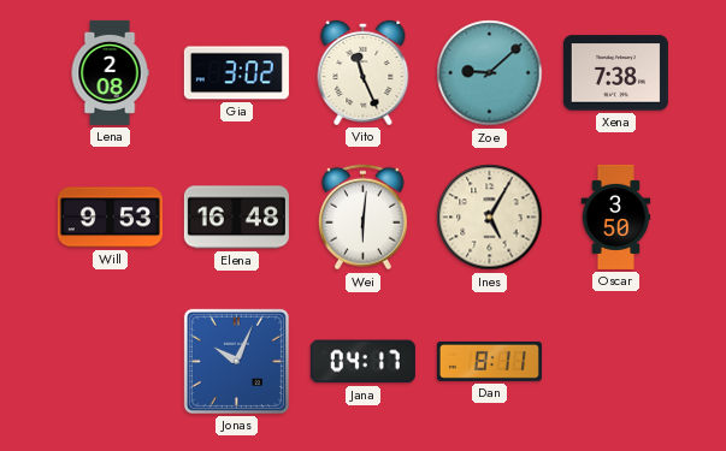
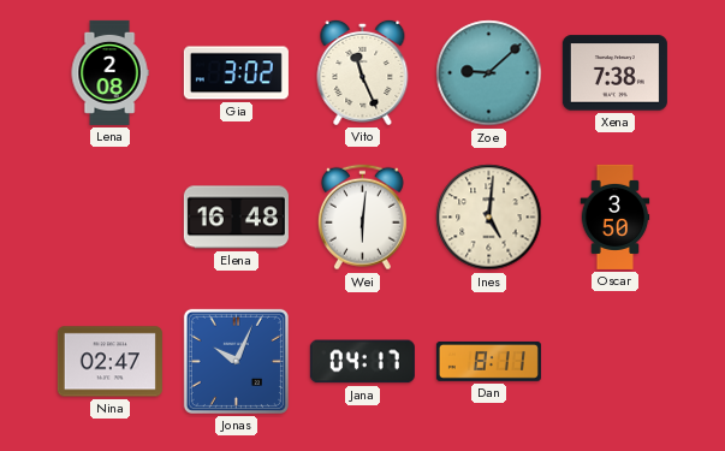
Will: 9:53 -> none
Ines: 5:05 -> 5:01
Nina: none -> 02:47
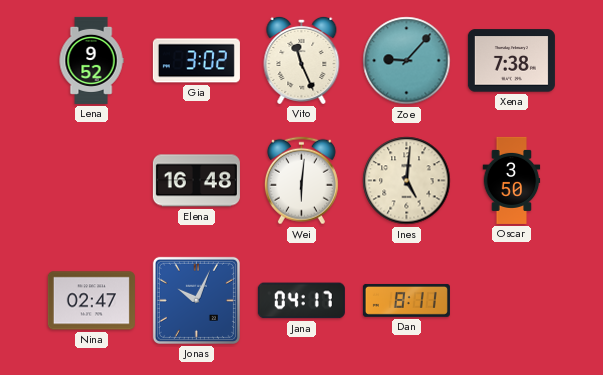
Lena: 2:08 -> 9:52
Zoe: 9:08 -> 9:07
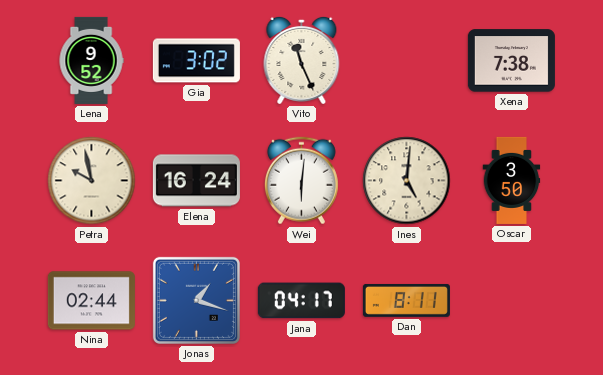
Zoe: 9:07 -> none
Petra: none -> 9:58
Elena: 16:48 -> 16:24
Nina: 02:47 -> 02:44
Jonas: 10:04 -> 1:18
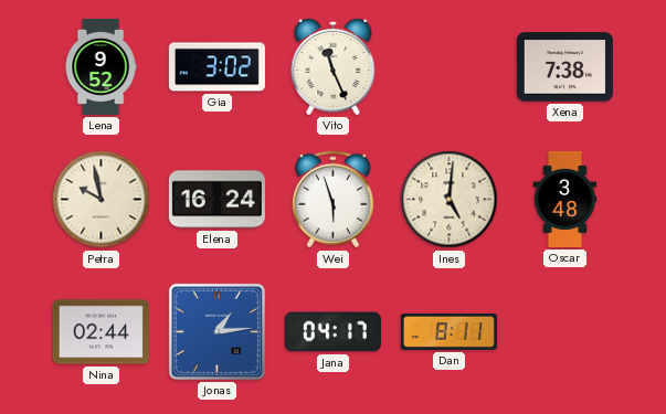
Wei: 6:01 -> 5:57
Oscar: 3:50 -> 3:48
Jonas: 1:18 -> 1:14
